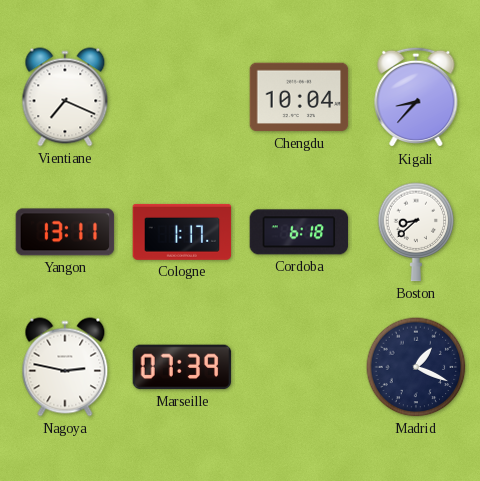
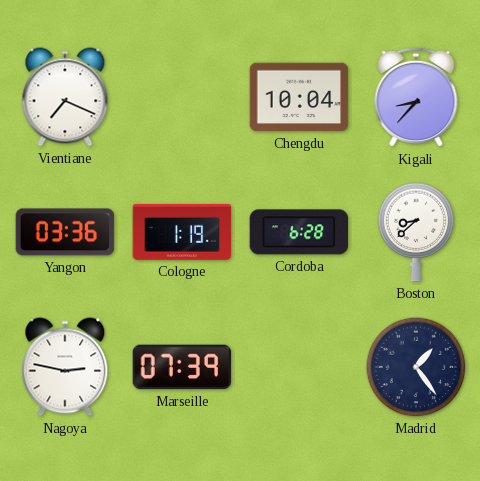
Yangon: 13:11 -> 03:36
Cologne: 1:17 -> 1:19
Cordoba: 6:18 -> 6:28
Madrid: 1:19 -> 1:24
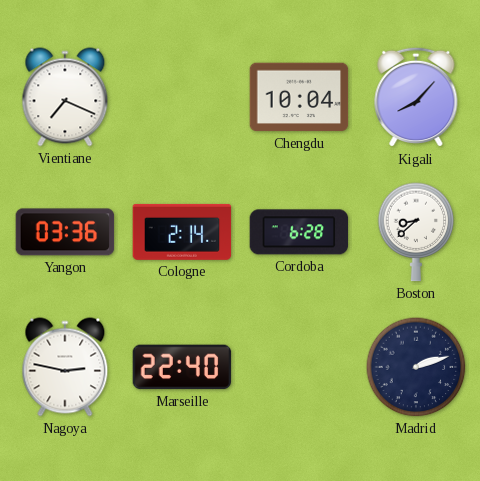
Kigali: 8:37 -> 8:07
Cologne: 1:19 -> 2:14
Marseille: 07:39 -> 22:40
Madrid: 1:24 -> 2:12
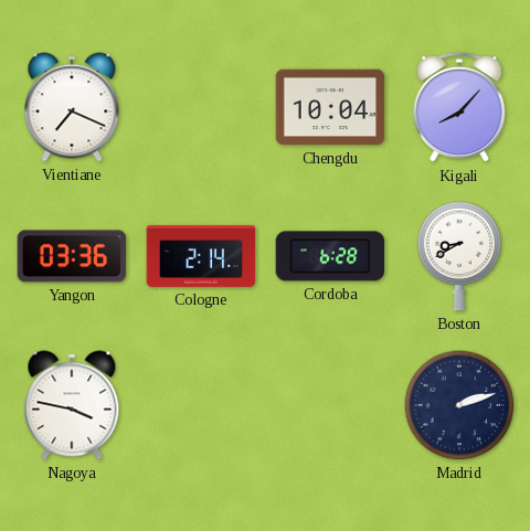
Boston: 8:38 -> 8:40
Nagoya: 2:47 -> 3:47
Marseille: 22:40 -> none
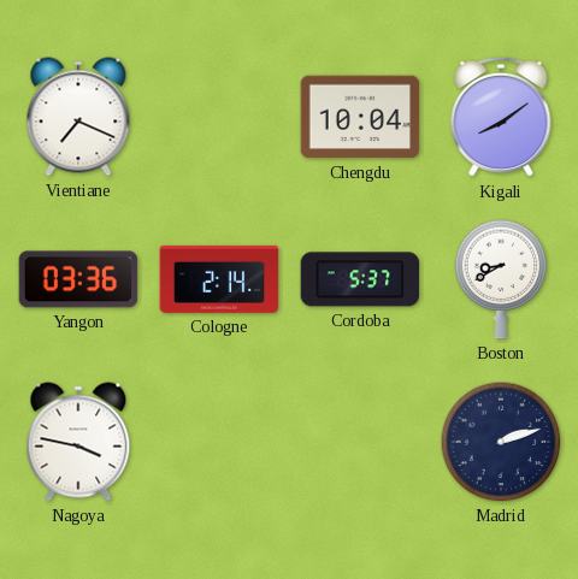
Kigali: 8:07 -> 8:09
Cordoba: 6:28 -> 5:37
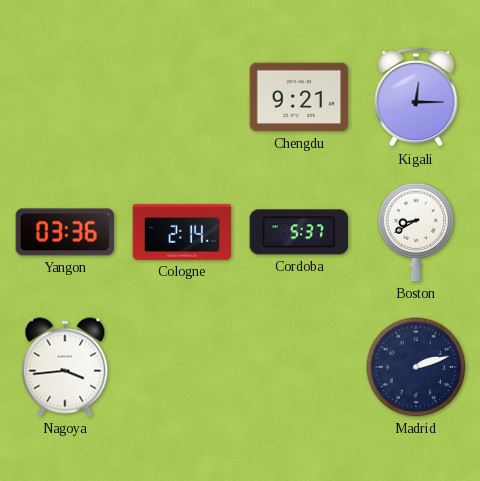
Vientiane: 7:19 -> none
Chengdu: 10:04 -> 9:21
Kigali: 8:09 -> 12:15
Nagoya: 3:47 -> 3:44
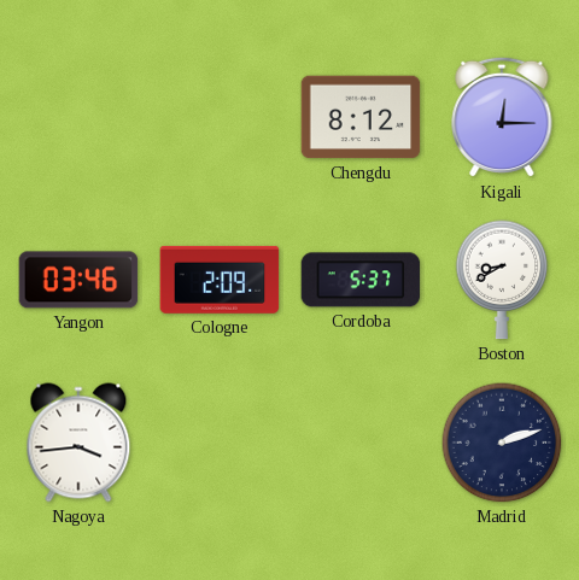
Chengdu: 9:21 -> 8:12
Yangon: 03:36 -> 03:46
Cologne: 2:14 -> 2:09
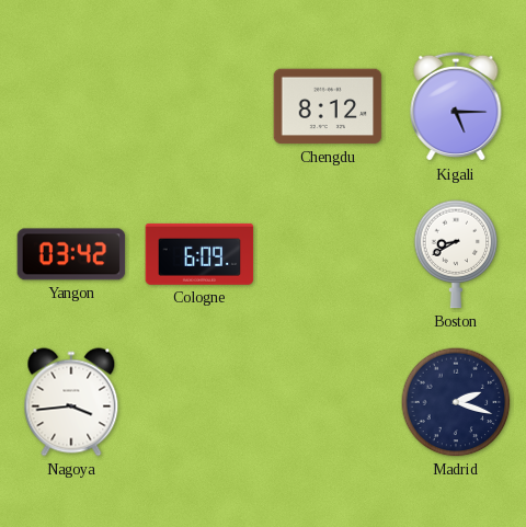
Kigali: 12:15 -> 5:15
Yangon: 03:46 -> 03:42
Cologne: 2:09 -> 6:09
Cordoba: 5:37 -> none
Madrid: 2:12 -> 2:18
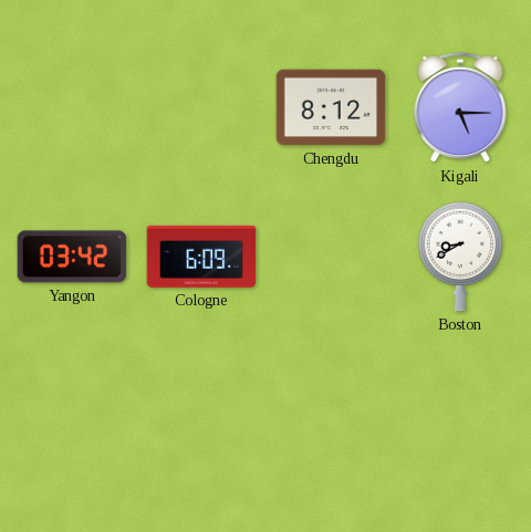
Nagoya: 3:44 -> none
Madrid: 2:18 -> none
